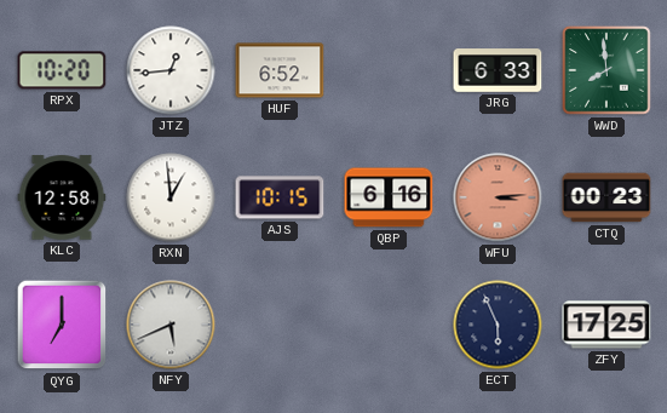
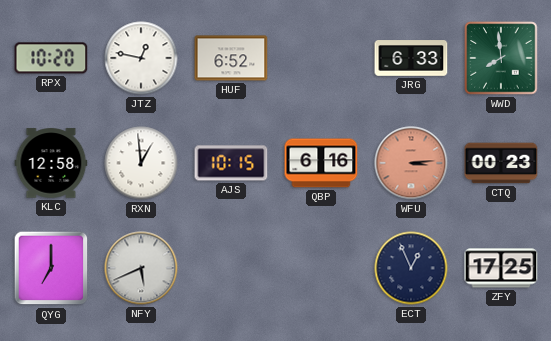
JTZ: 12:44 -> 12:47
ECT: 5:56 -> 12:56
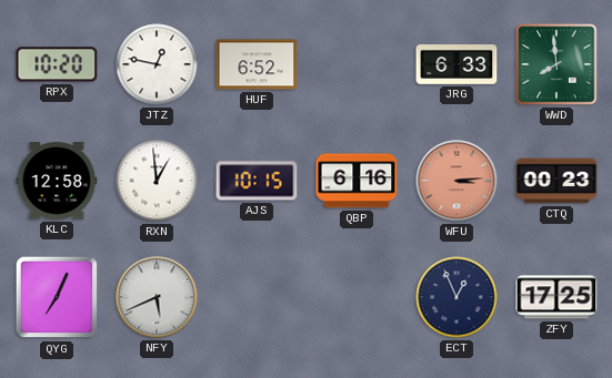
QYG: 7:00 -> 7:04
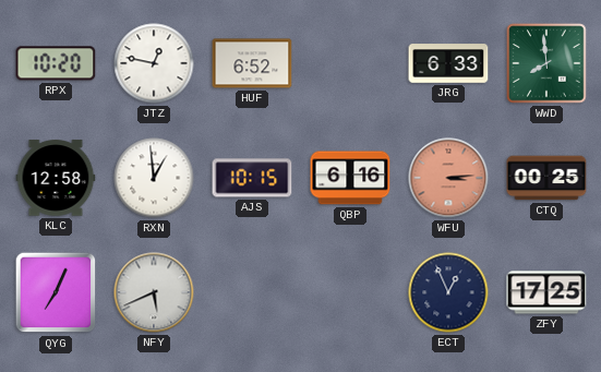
CTQ: 00:23 -> 00:25
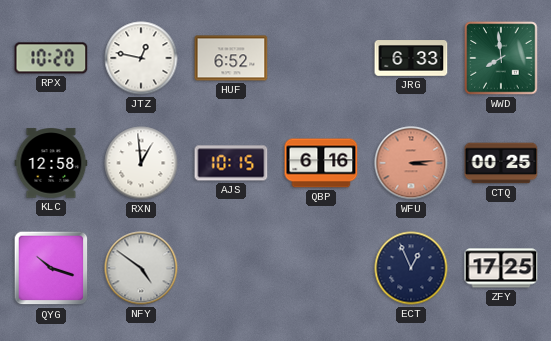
QYG: 7:04 -> 10:18
NFY: 5:41 -> 4:51
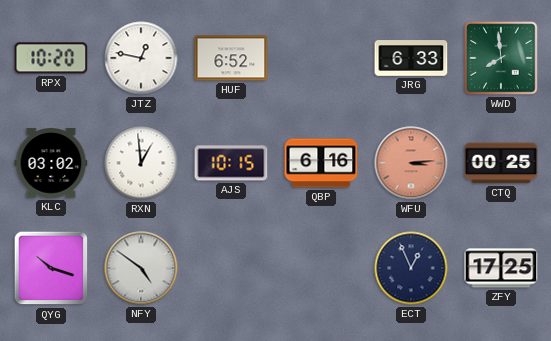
KLC: 12:58 -> 03:02
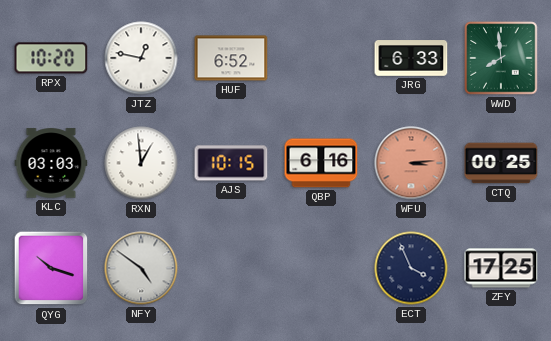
KLC: 03:02 -> 03:03
ECT: 12:56 -> 3:56
